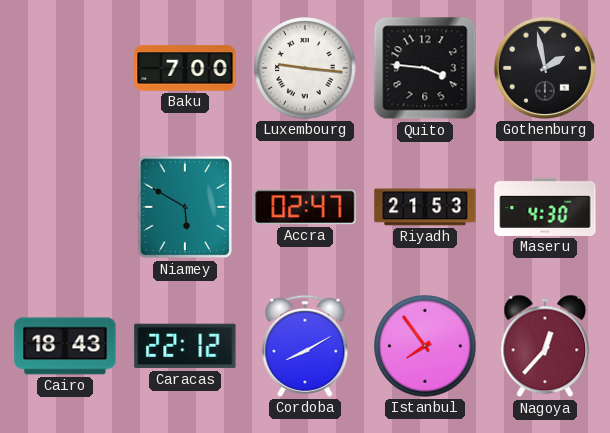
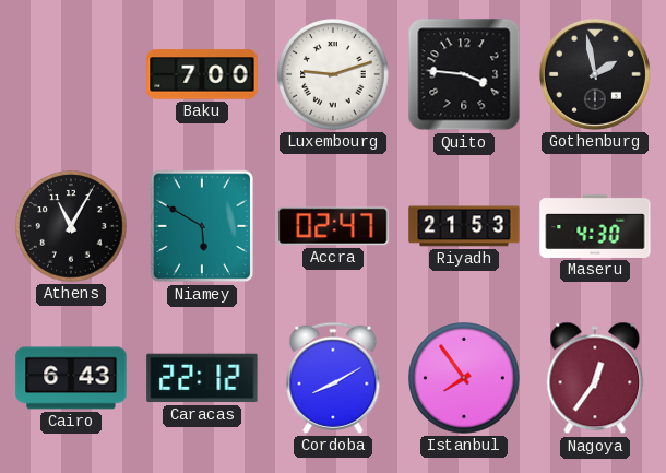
Luxembourg: 9:16 -> 9:12
Athens: none -> 11:05
Cairo: 18:43 -> 6:43
Nagoya: 12:37 -> 12:36
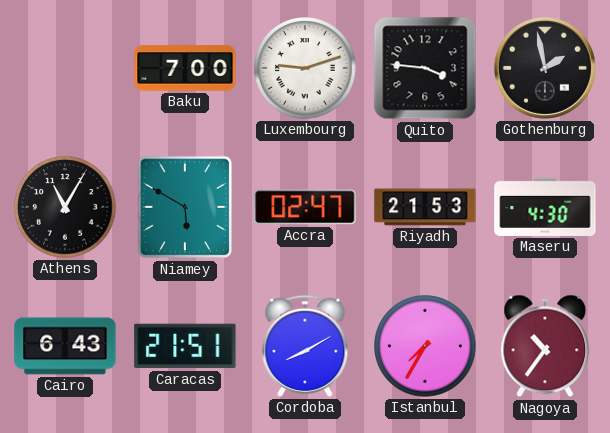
Caracas: 22:12 -> 21:51
Istanbul: 7:54 -> 7:35
Nagoya: 12:36 -> 10:36
